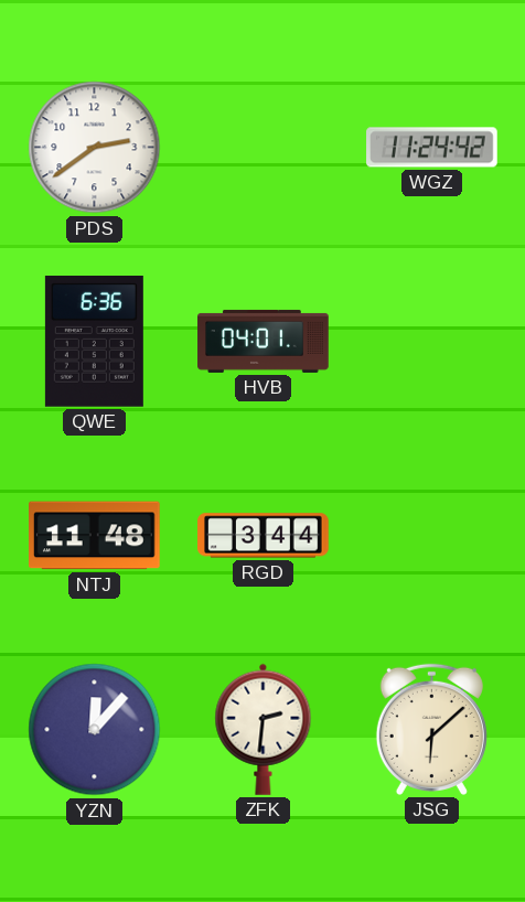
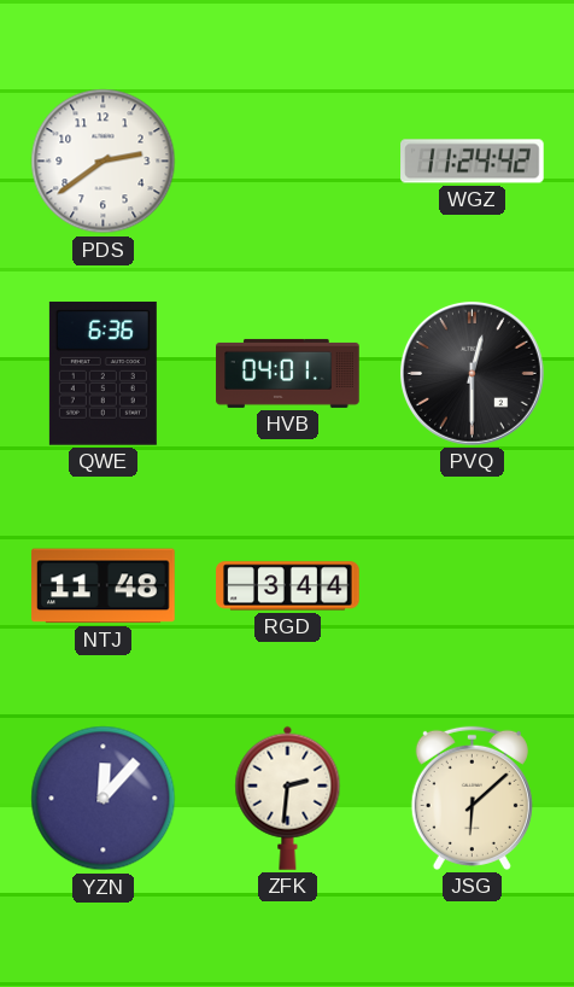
PVQ: none -> 12:30
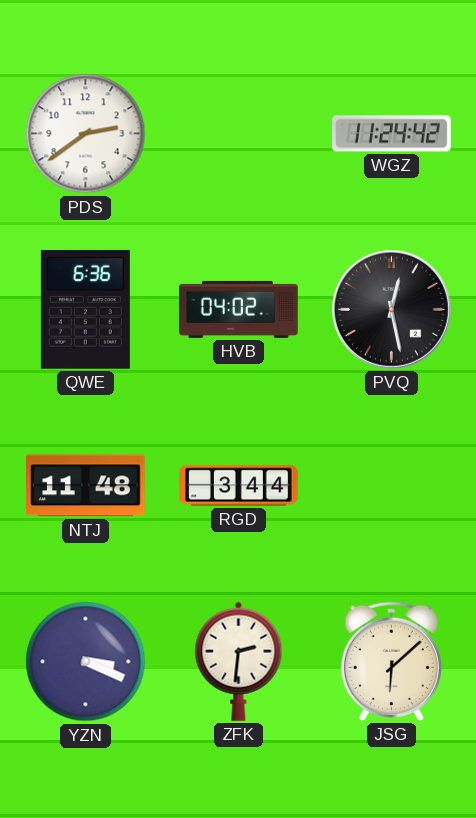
HVB: 04:01 -> 04:02
PVQ: 12:30 -> 12:28
YZN: 12:07 -> 3:19
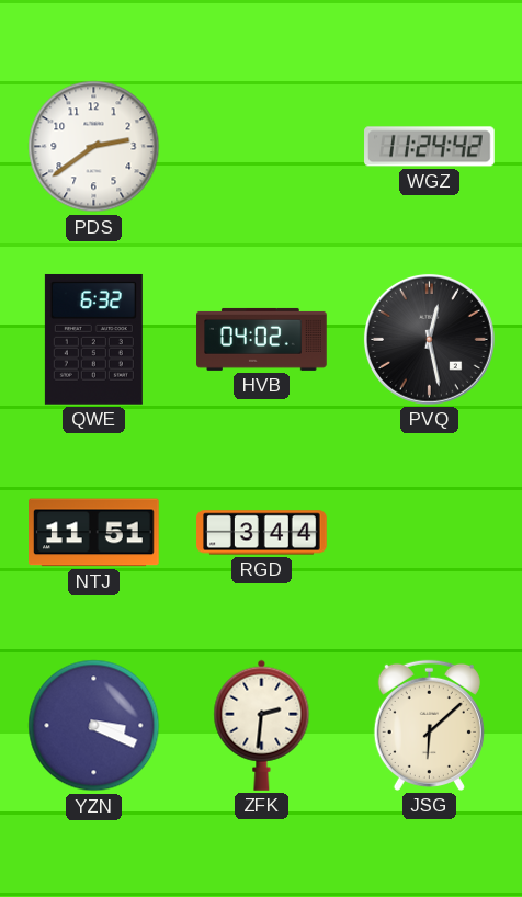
QWE: 6:36 -> 6:32
NTJ: 11:48 -> 11:51
